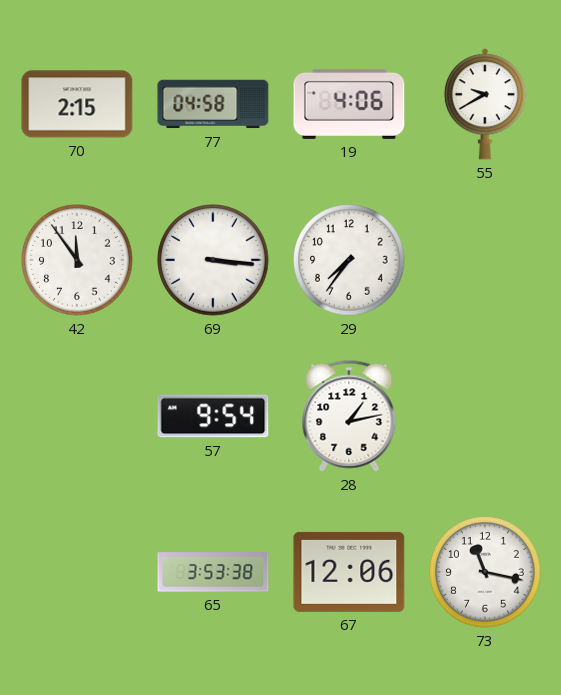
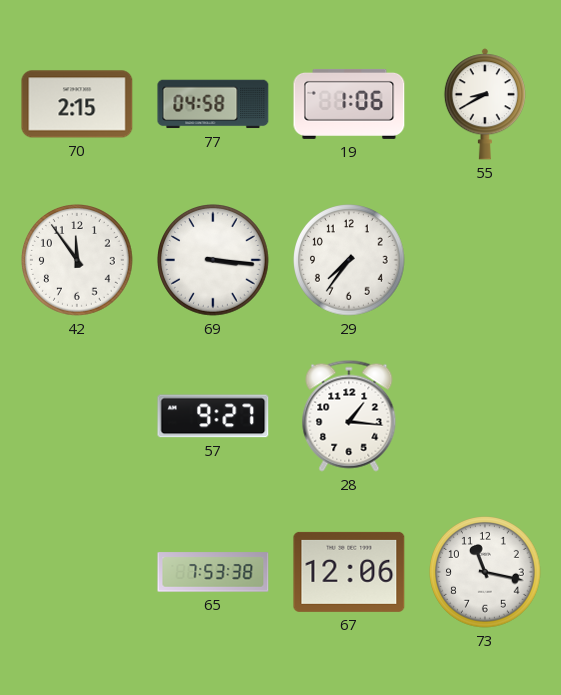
19: 4:06 -> 1:06
55: 9:40 -> 8:40
57: 9:54 -> 9:27
28: 1:13 -> 1:16
65: 3:53 -> 7:53
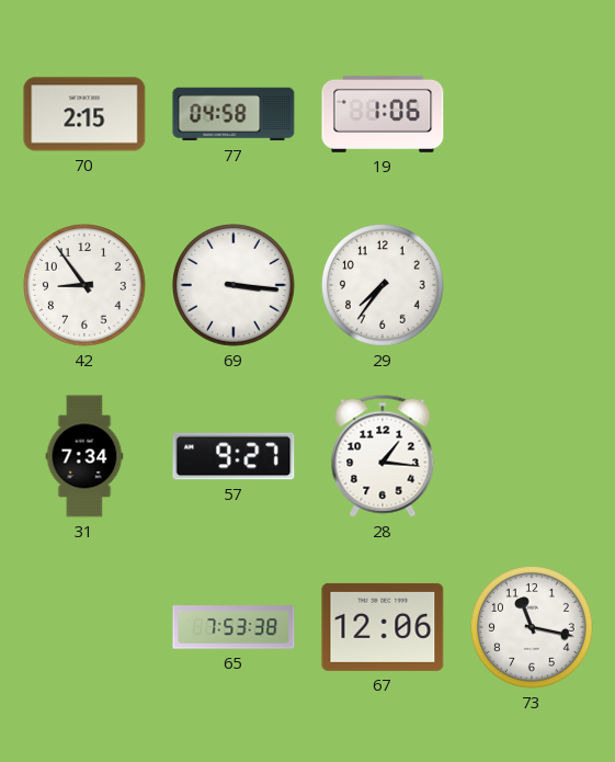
55: 8:40 -> none
42: 11:54 -> 8:54
31: none -> 7:34
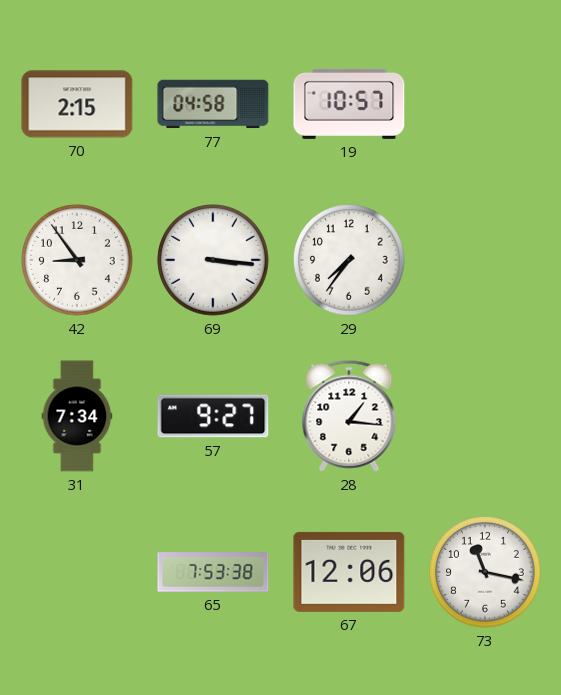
19: 1:06 -> 10:57
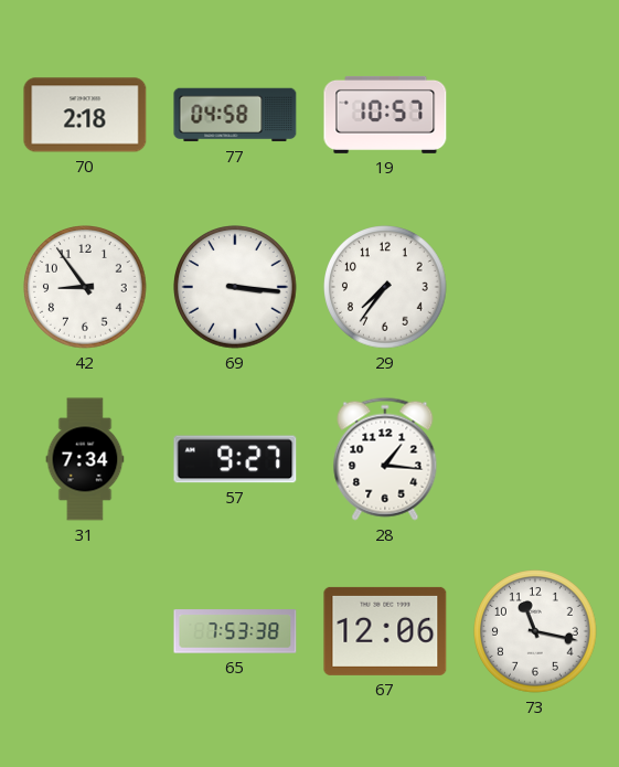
70: 2:15 -> 2:18
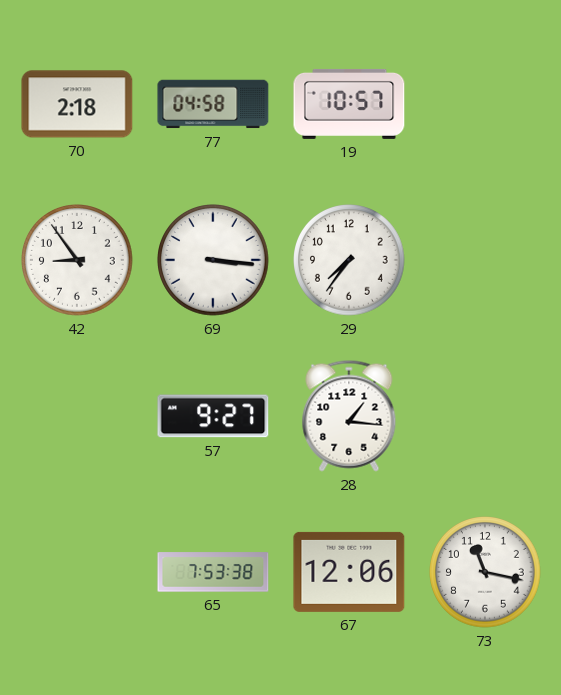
31: 7:34 -> none
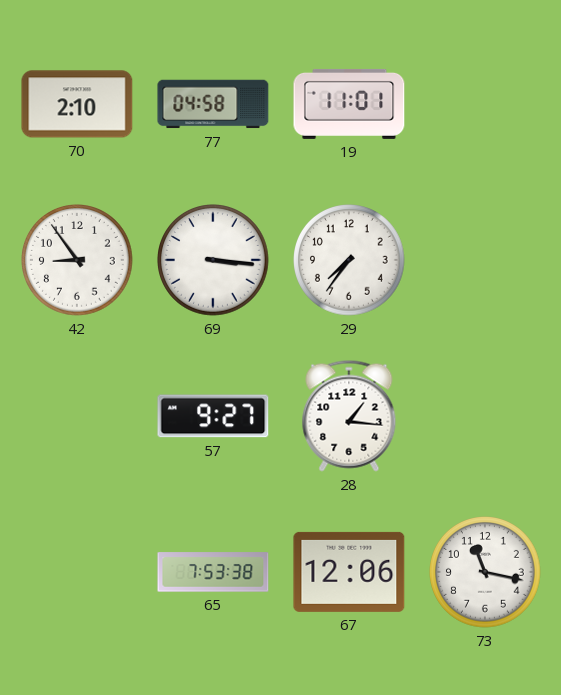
70: 2:18 -> 2:10
19: 10:57 -> 11:01
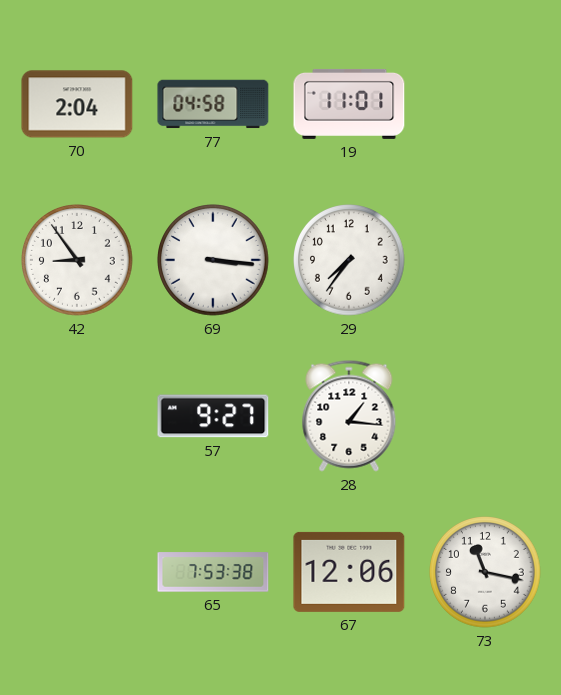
70: 2:10 -> 2:04
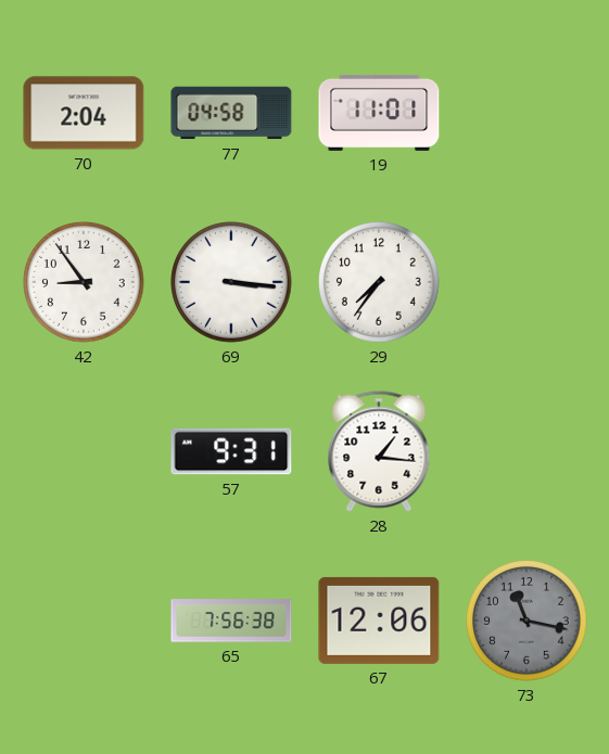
57: 9:27 -> 9:31
65: 7:53 -> 7:56
73 dial: white -> grey
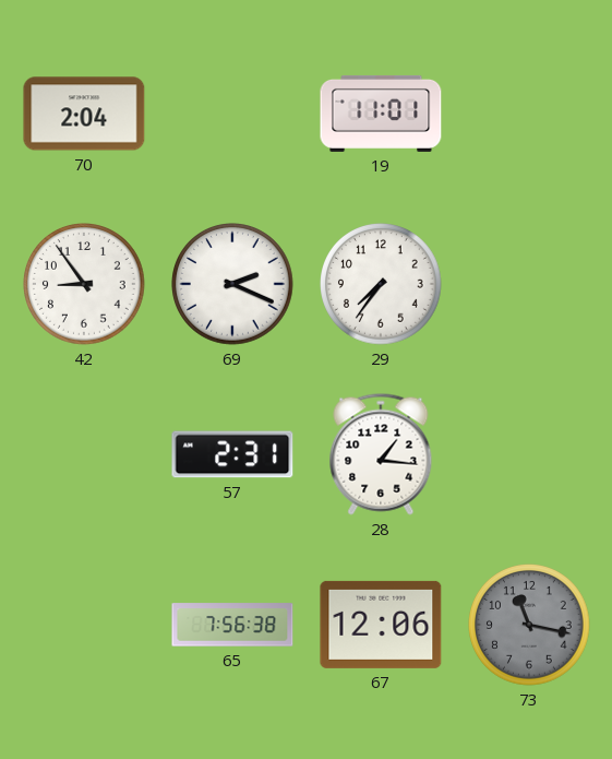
77: 04:58 -> none
69: 3:16 -> 2:19
57: 9:31 -> 2:31
